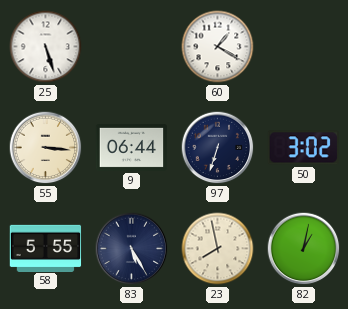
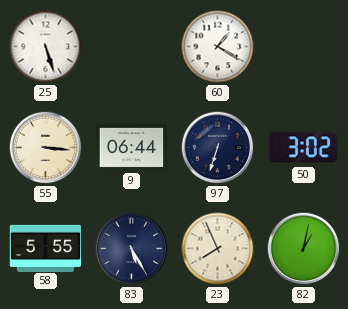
23: 7:58 -> 7:56
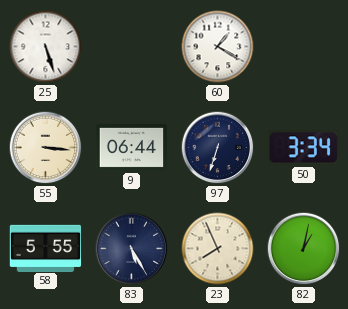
50: 3:02 -> 3:34
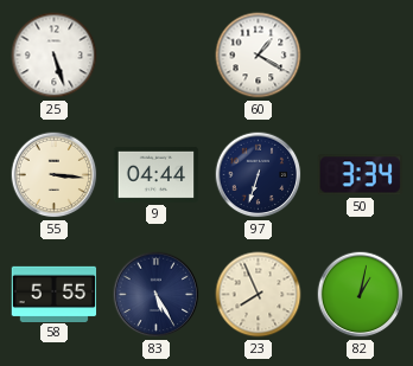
9: 06:44 -> 04:44
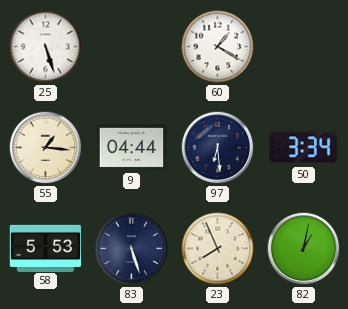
55: 3:16 -> 1:16
97: 6:33 -> 6:29
58: 5:55 -> 5:53
83: 5:25 -> 5:27
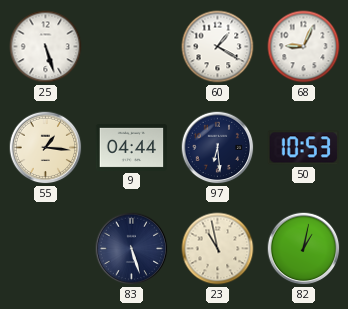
68: none -> 9:04
50: 3:34 -> 10:53
58: 5:53 -> none
23: 7:56 -> 10:58
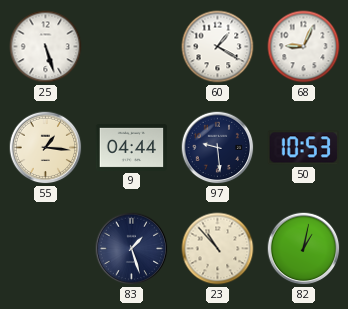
97: 6:29 -> 9:29
83: 5:27 -> 1:27
23: 10:58 -> 10:53
